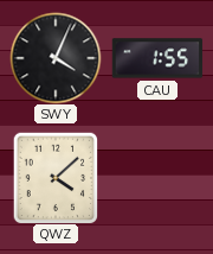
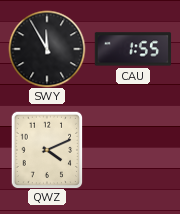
SWY: 4:04 -> 11:55
QWZ: 4:08 -> 4:11
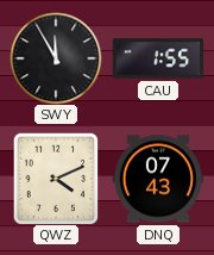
DNQ: none -> 07:43
